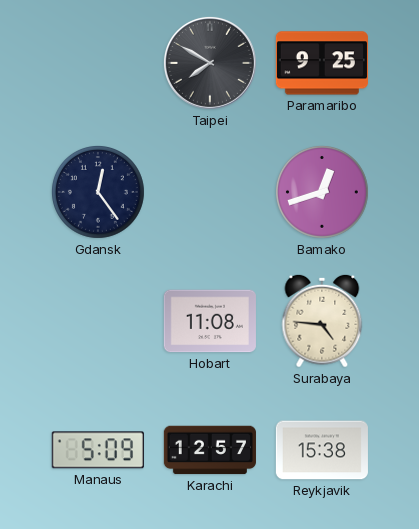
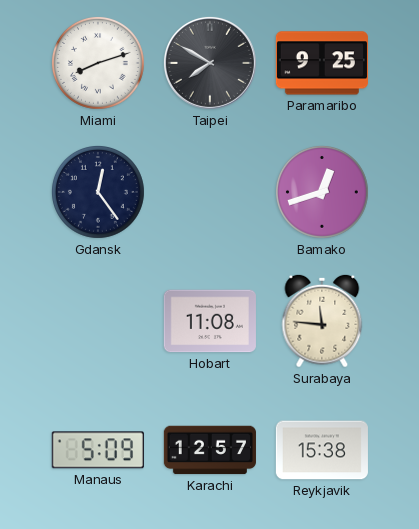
Miami: none -> 8:12
Surabaya: 4:46 -> 11:46
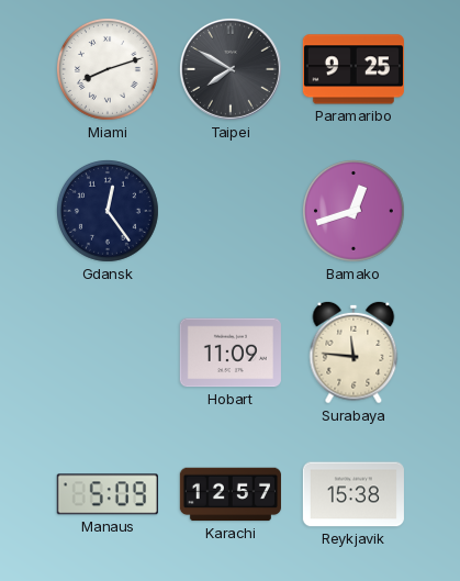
Hobart: 11:08 -> 11:09
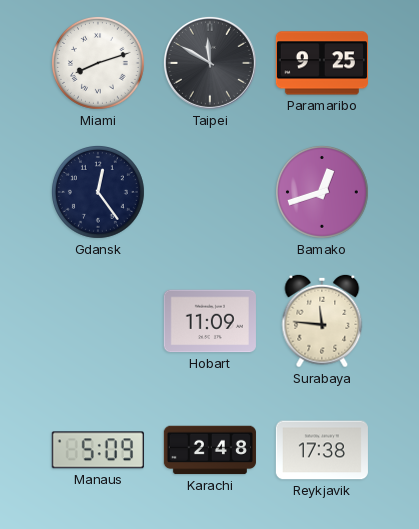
Taipei: 7:50 -> 11:50
Karachi: 12:57 -> 2:48
Reykjavik: 15:38 -> 17:38
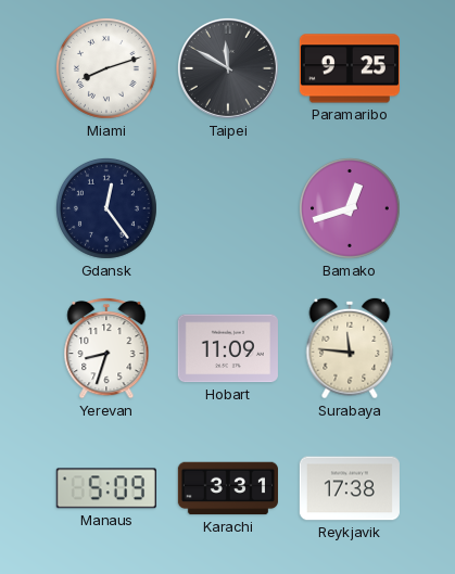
Yerevan: none -> 8:33
Karachi: 2:48 -> 3:31
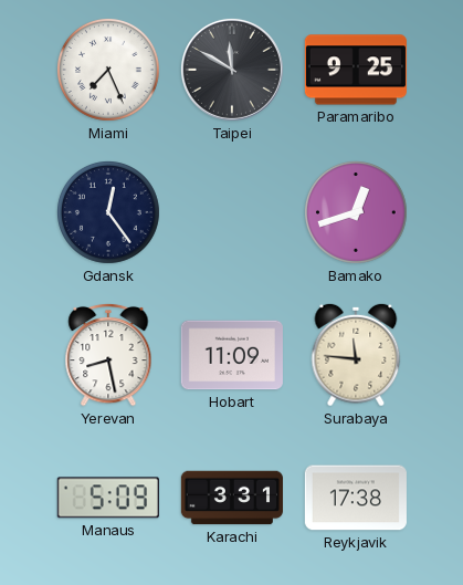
Miami: 8:12 -> 7:26
Yerevan: 8:33 -> 8:28
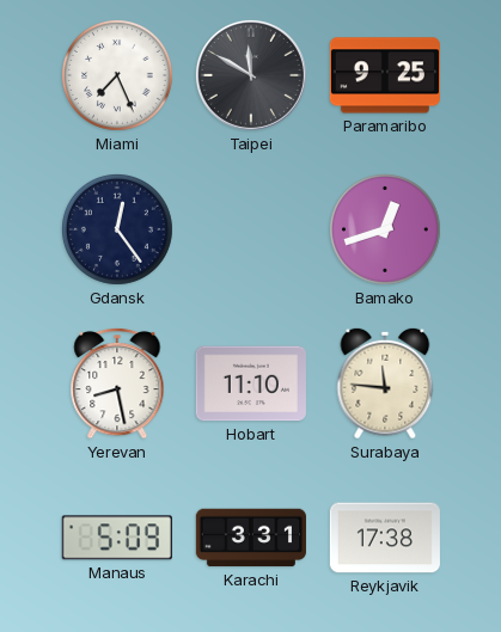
Hobart: 11:09 -> 11:10
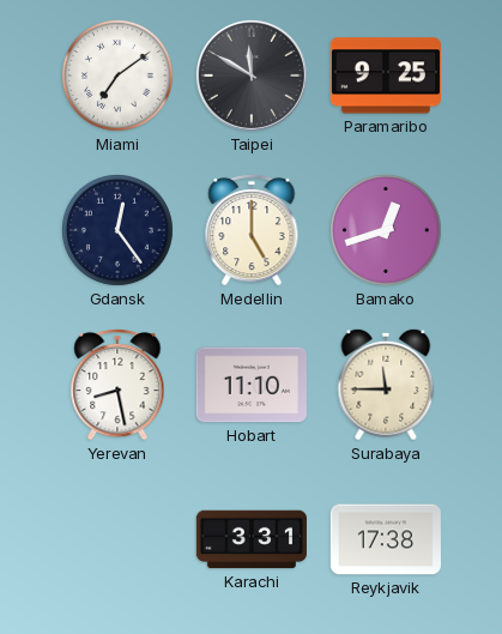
Miami: 7:26 -> 7:09
Medellin: none -> 5:00
Surabaya: 11:46 -> 11:45
Manaus: 5:09 -> none
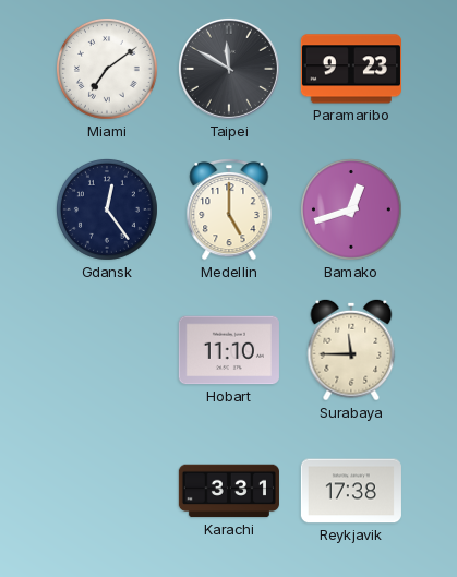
Paramaribo: 9:25 -> 9:23
Yerevan: 8:28 -> none
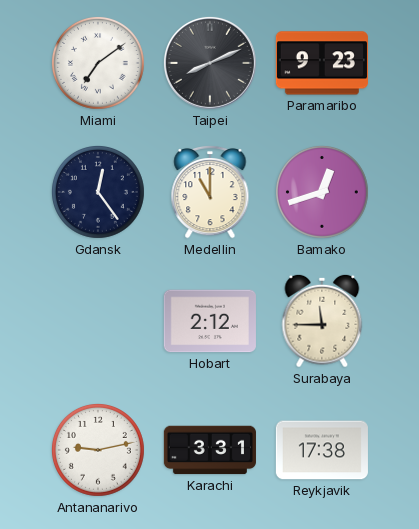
Taipei: 11:50 -> 8:11
Medellin: 5:00 -> 11:00
Hobart: 11:10 -> 2:12
Antananarivo: none -> 9:13
